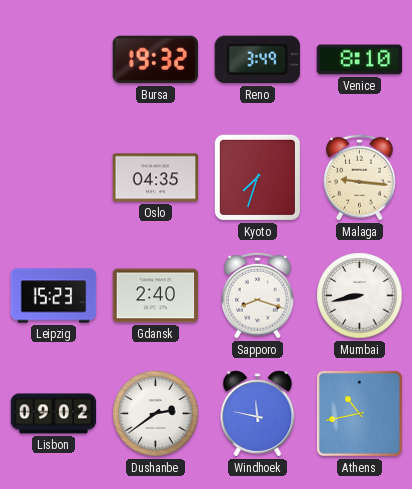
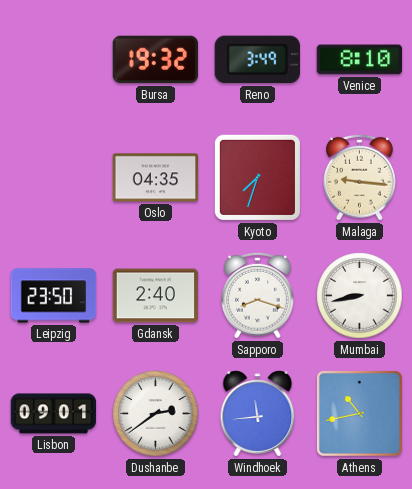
Leipzig: 15:23 -> 23:50
Lisbon: 09:02 -> 09:01
Windhoek: 11:47 -> 11:44
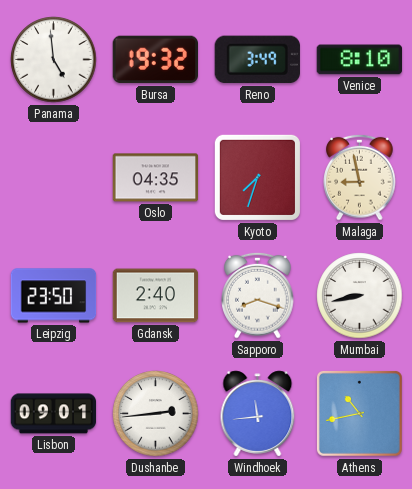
Panama: none -> 4:59
Malaga: 9:16 -> 8:58
Dushanbe: 2:39 -> 2:44
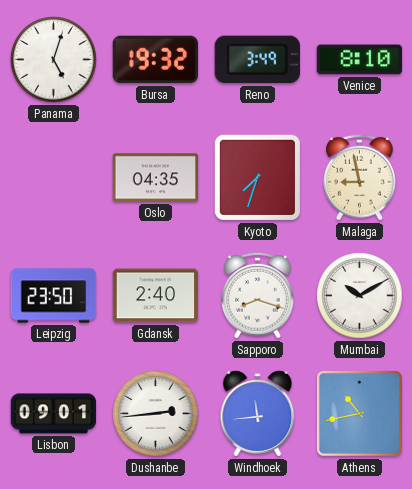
Panama: 4:59 -> 5:03
Mumbai: 8:43 -> 10:10
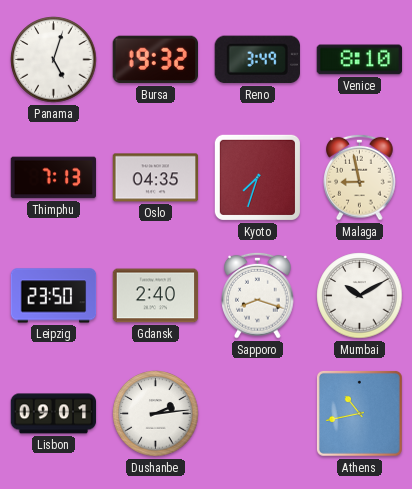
Thimphu: none -> 7:13
Dushanbe: 2:44 -> 2:14
Windhoek: 11:44 -> none
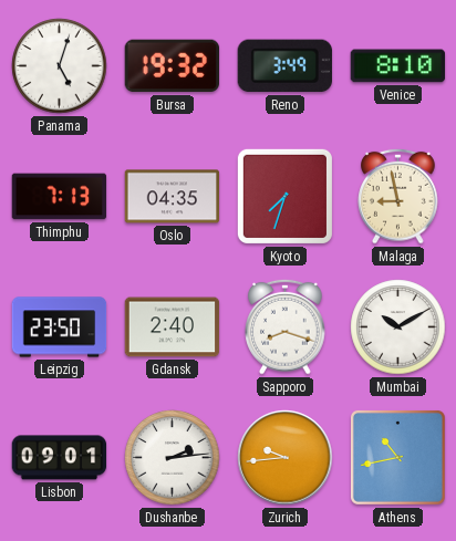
Zurich: none -> 9:44
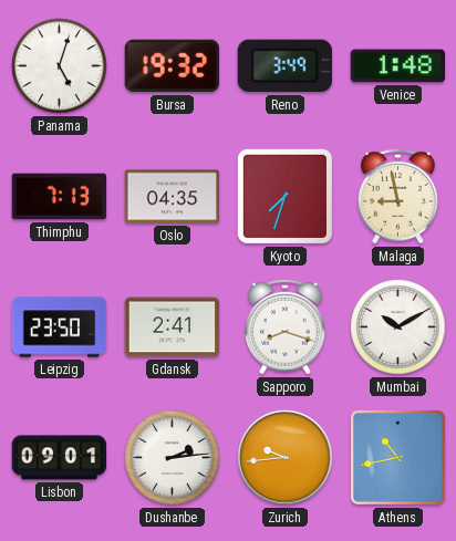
Venice: 8:10 -> 1:48
Gdansk: 2:40 -> 2:41
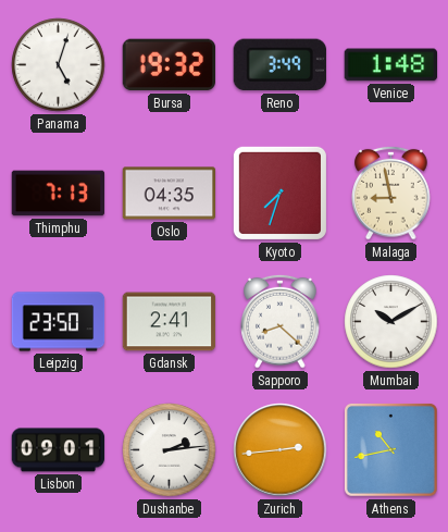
Sapporo: 8:18 -> 8:22
Zurich: 9:44 -> 2:44
